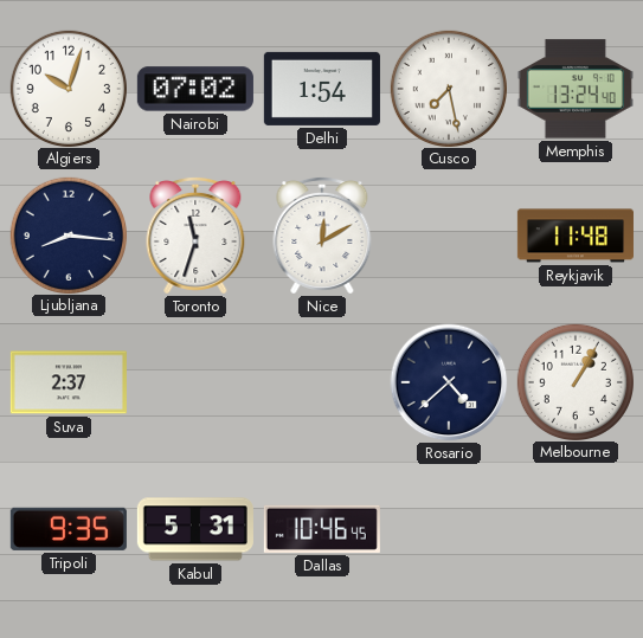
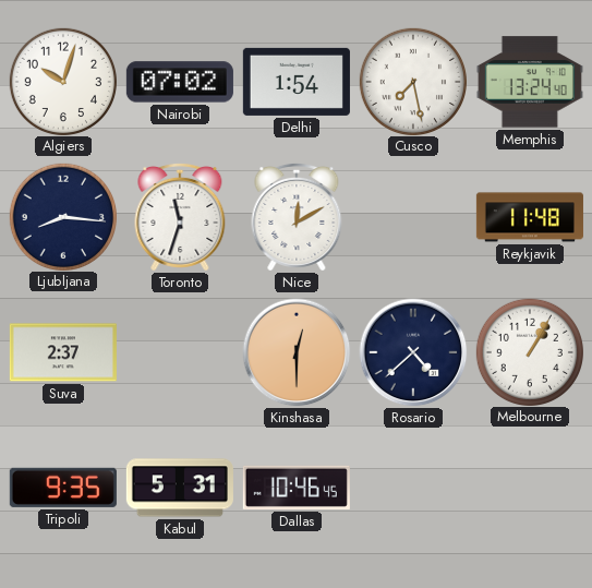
Kinshasa: none -> 12:30
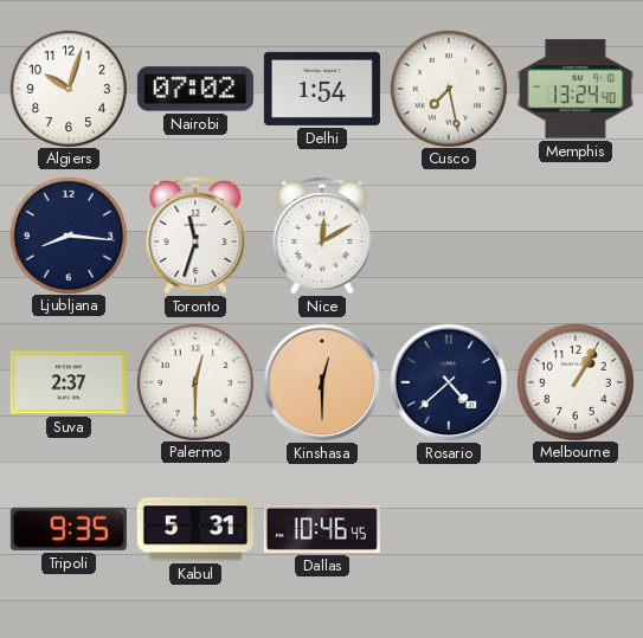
Reykjavik: 11:48 -> none
Palermo: none -> 12:30
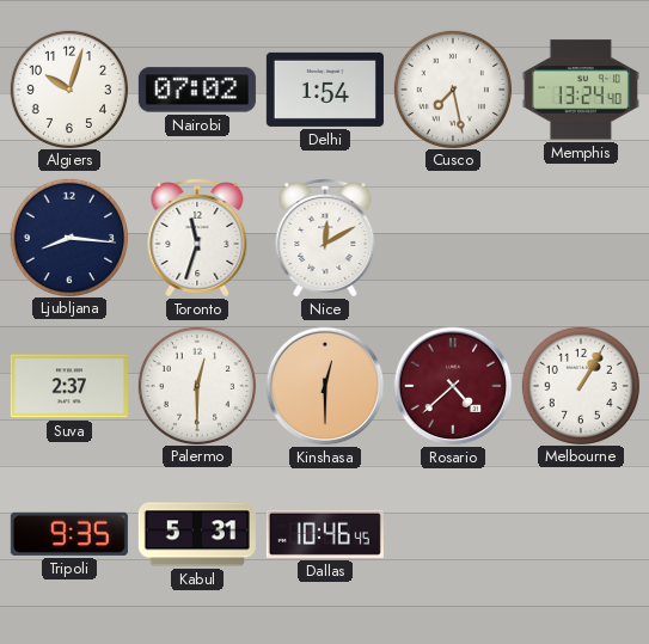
Rosario dial: navy -> burgundy
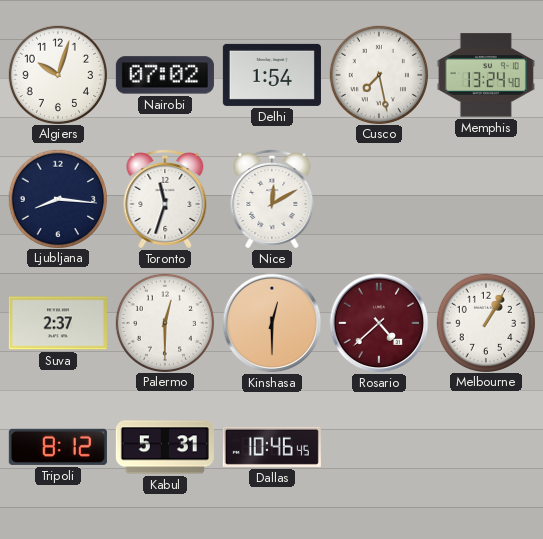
Tripoli: 9:35 -> 8:12
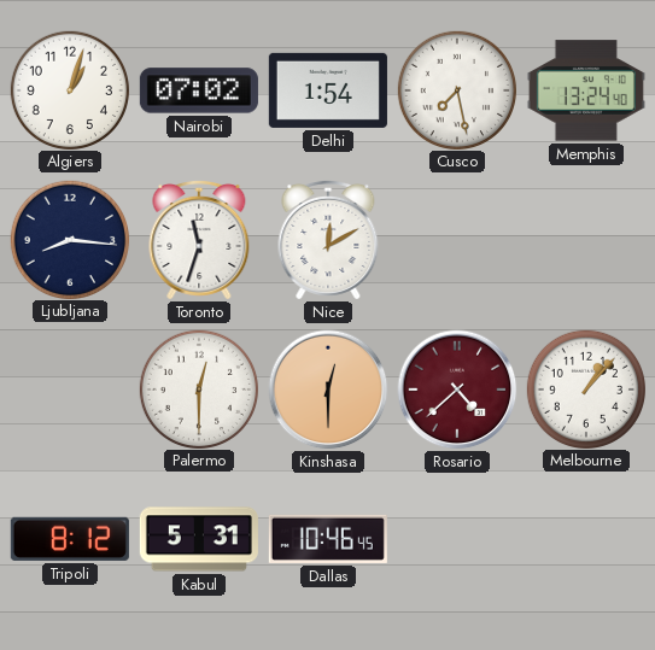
Algiers: 10:03 -> 1:03
Suva: 2:37 -> none
Melbourne: 1:05 -> 1:07
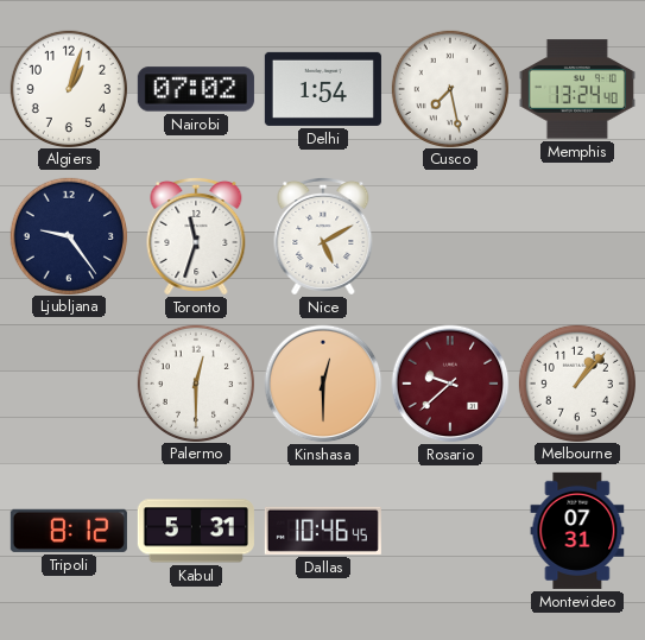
Ljubljana: 8:16 -> 9:24
Nice: 12:10 -> 5:10
Rosario: 4:38 -> 9:38
Montevideo: none -> 07:31
